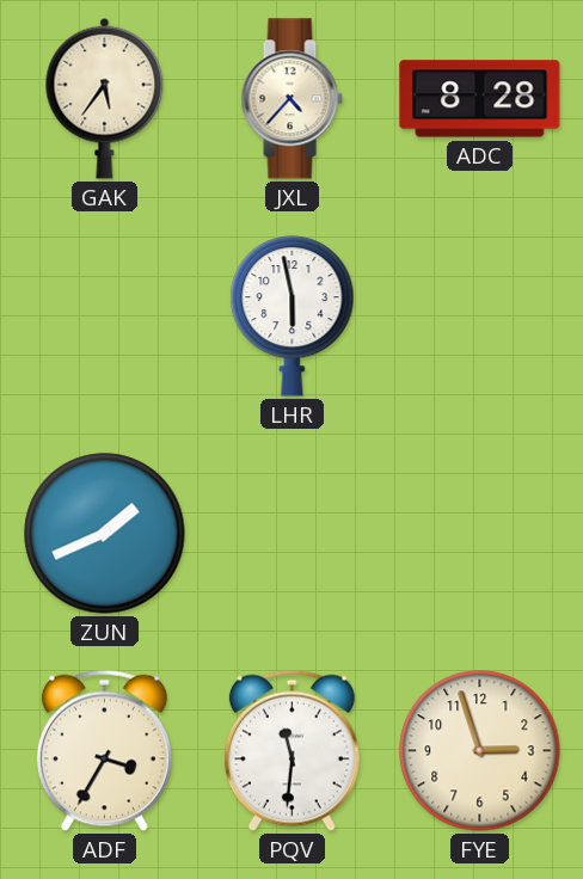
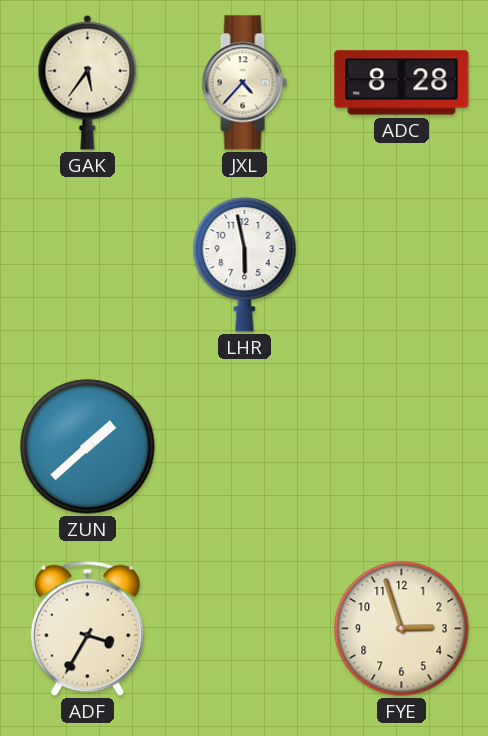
ZUN: 1:41 -> 1:38
PQV: 11:31 -> none
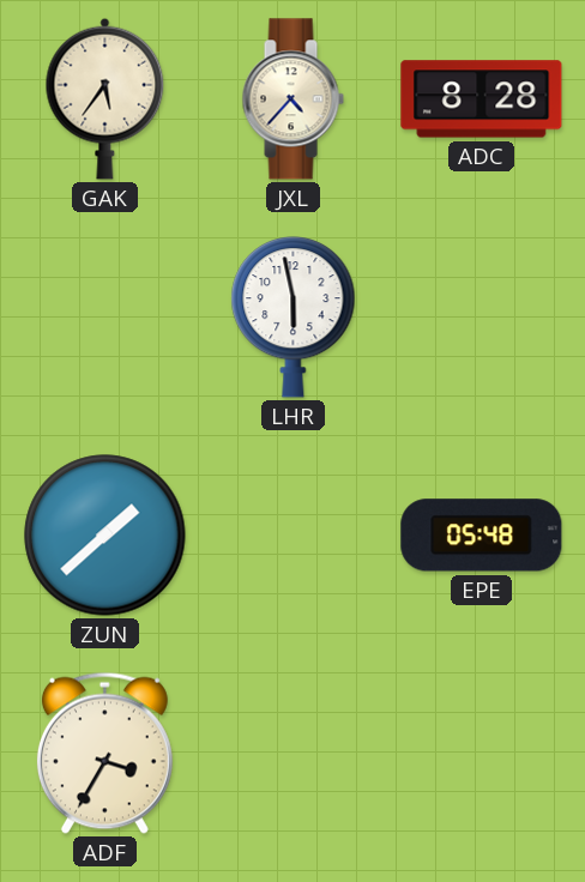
EPE: none -> 05:48
FYE: 2:57 -> none
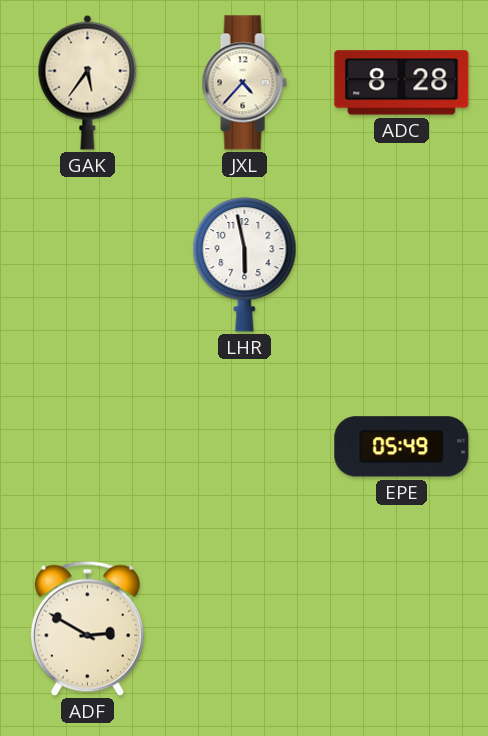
ZUN: 1:38 -> none
EPE: 05:48 -> 05:49
ADF: 3:35 -> 2:50
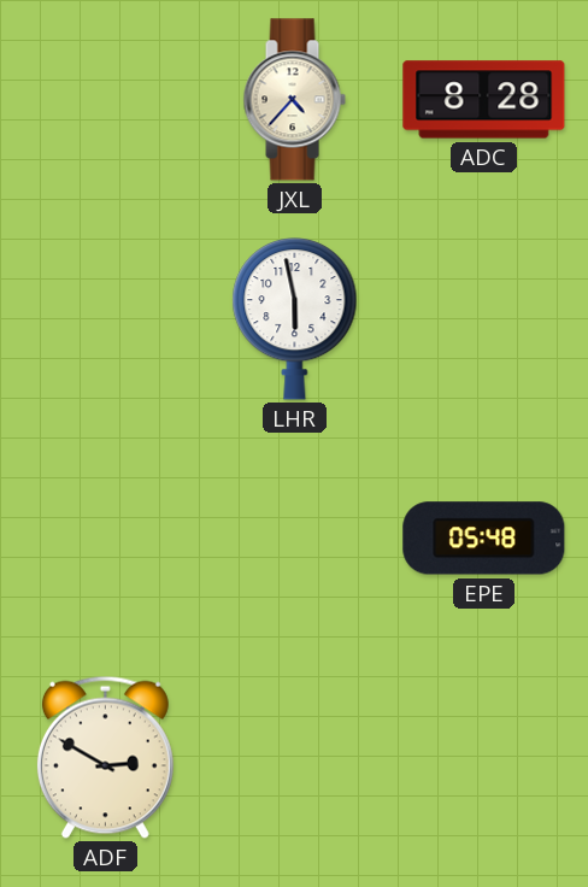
GAK: 5:36 -> none
EPE: 05:49 -> 05:48
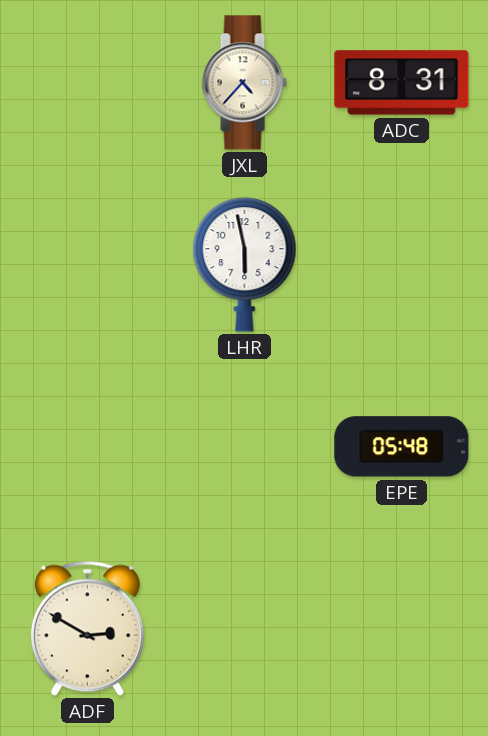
ADC: 8:28 -> 8:31
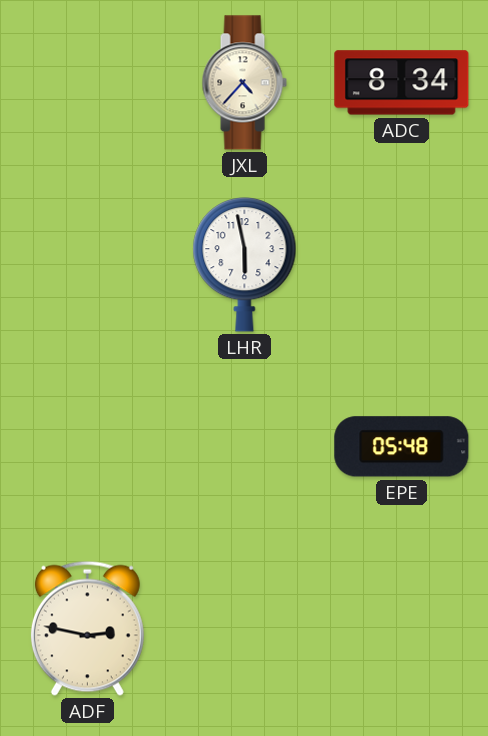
ADC: 8:31 -> 8:34
ADF: 2:50 -> 2:47
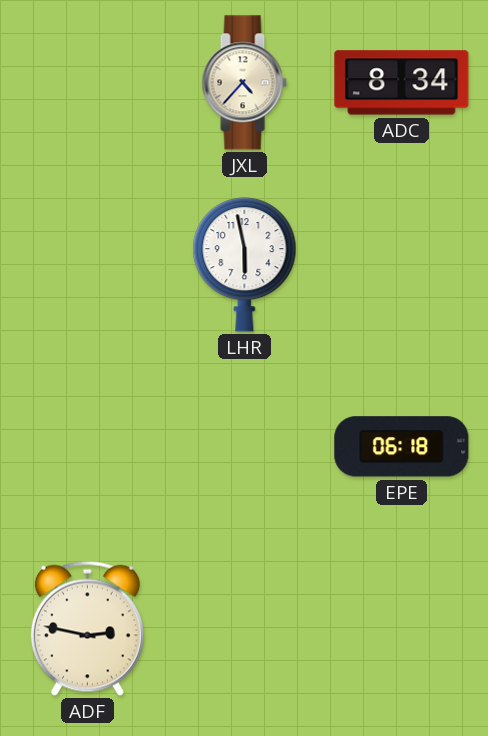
EPE: 05:48 -> 06:18
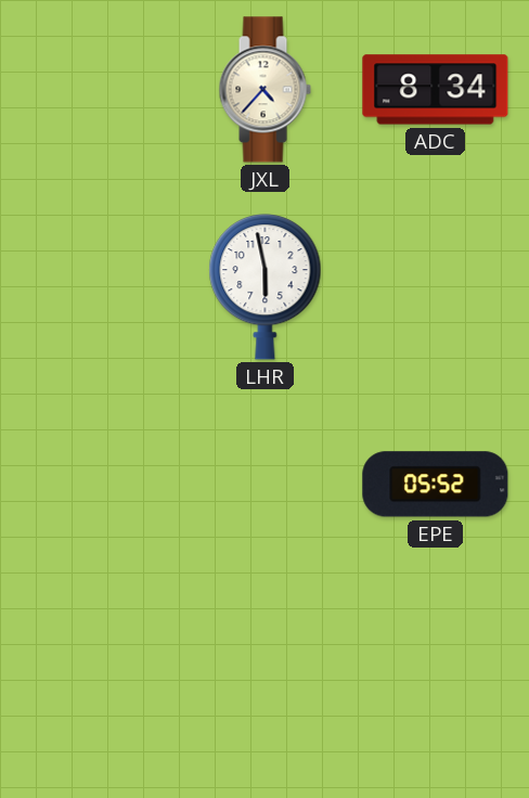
EPE: 06:18 -> 05:52
ADF: 2:47 -> none
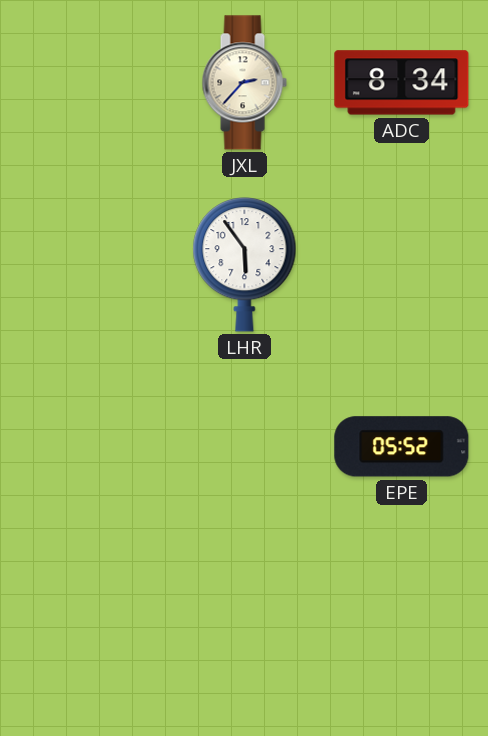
JXL: 4:37 -> 2:37
LHR: 5:58 -> 5:54
